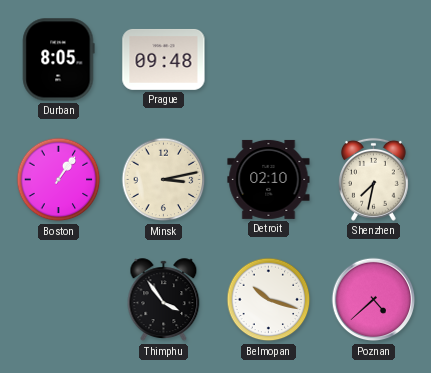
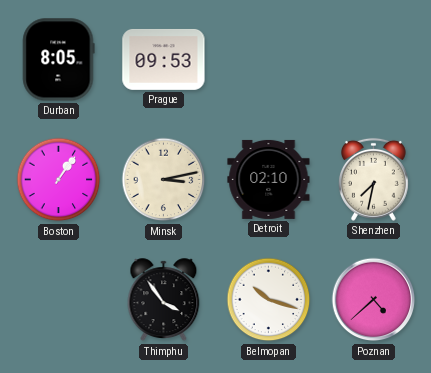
Prague: 09:48 -> 09:53
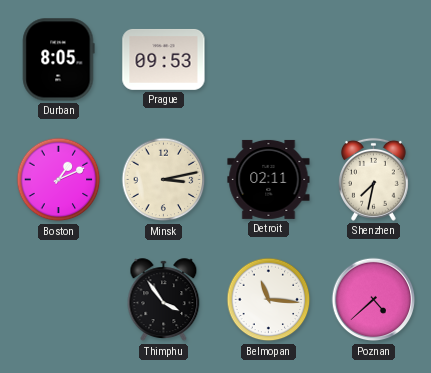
Boston: 1:06 -> 1:11
Detroit: 02:10 -> 02:11
Belmopan: 10:18 -> 11:16
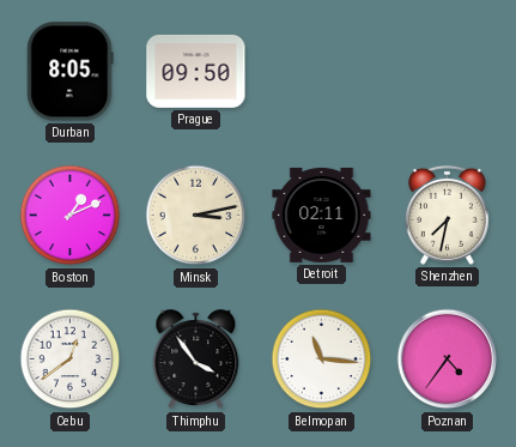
Prague: 09:53 -> 09:50
Cebu: none -> 12:39
Poznan: 4:38 -> 4:36
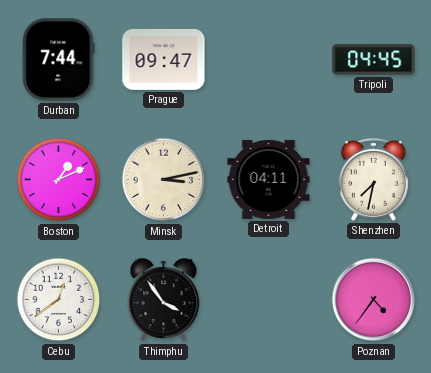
Durban: 8:05 -> 7:44
Prague: 09:50 -> 09:47
Tripoli: none -> 04:45
Detroit: 02:11 -> 04:11
Belmopan: 11:16 -> none
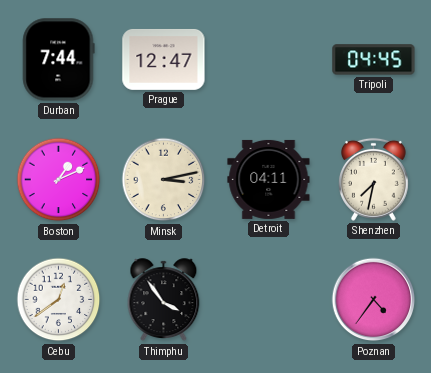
Prague: 09:47 -> 12:47
